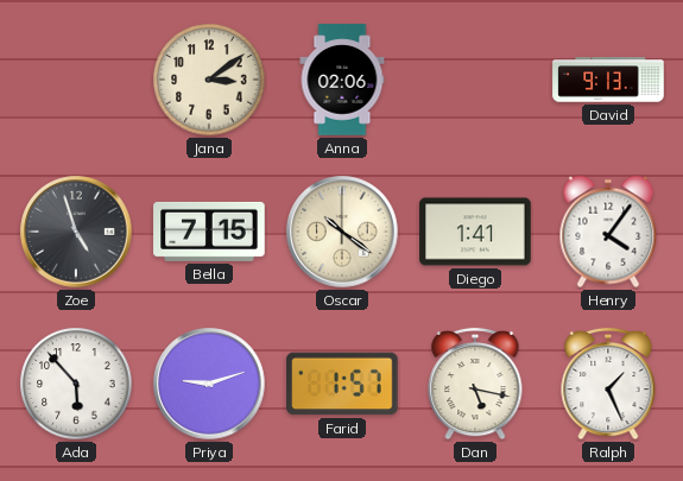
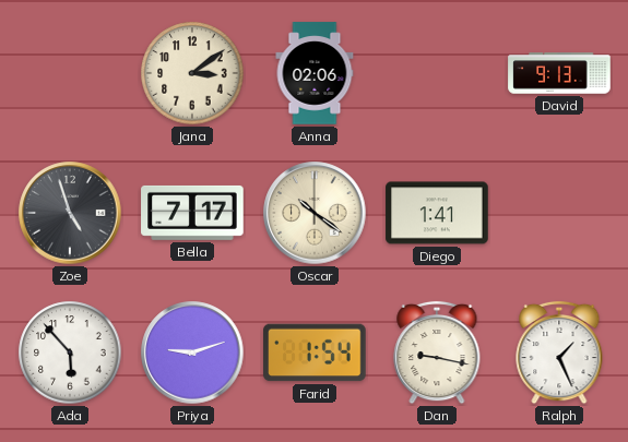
Bella: 7:15 -> 7:17
Henry: 4:06 -> none
Farid: 1:57 -> 1:54
Dan: 5:17 -> 9:17
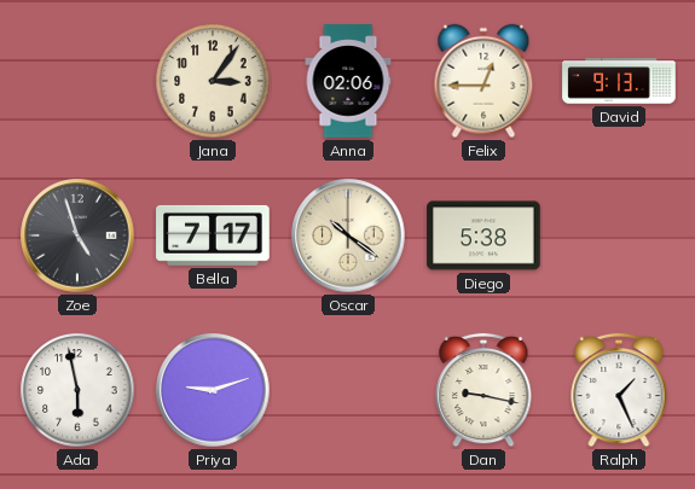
Jana: 3:09 -> 3:06
Felix: none -> 12:45
Diego: 1:41 -> 5:38
Ada: 5:53 -> 5:58
Farid: 1:54 -> none
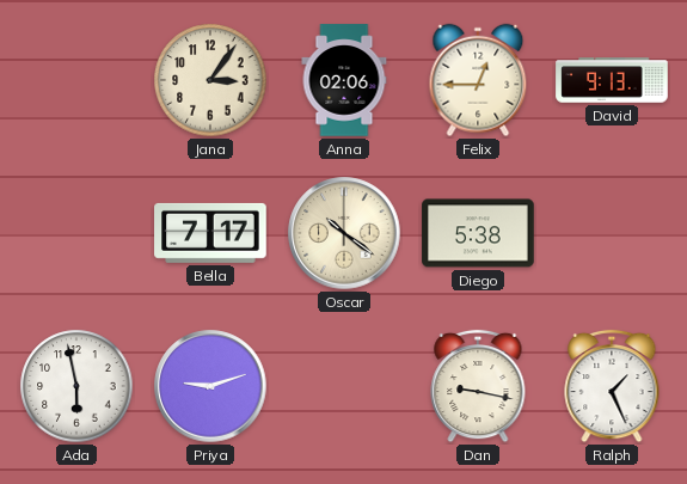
Zoe: 4:57 -> none
